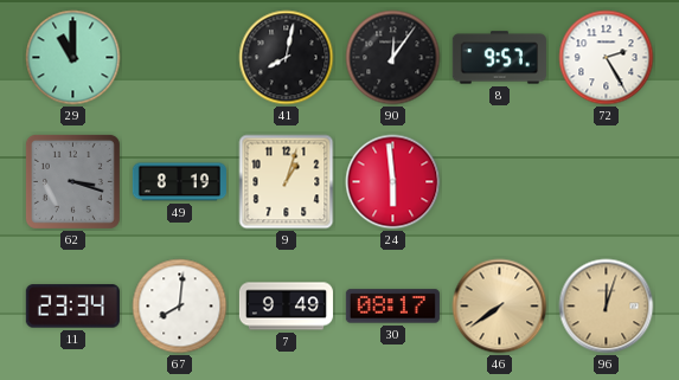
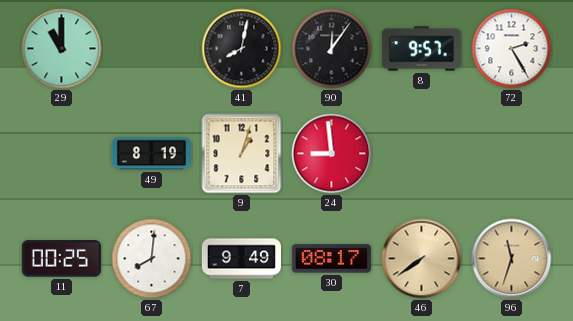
62: 3:18 -> none
24: 5:59 -> 8:59
11: 23:34 -> 00:25
96: 12:03 -> 11:33
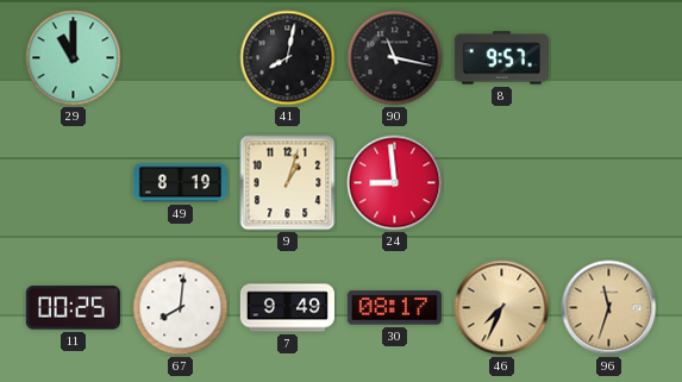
90: 12:06 -> 11:17
72: 2:25 -> none
46: 7:39 -> 7:34
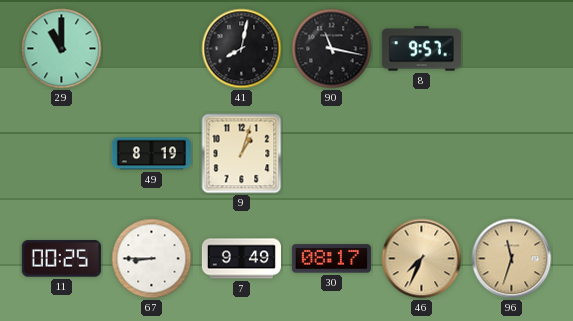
24: 8:59 -> none
67: 8:01 -> 8:45
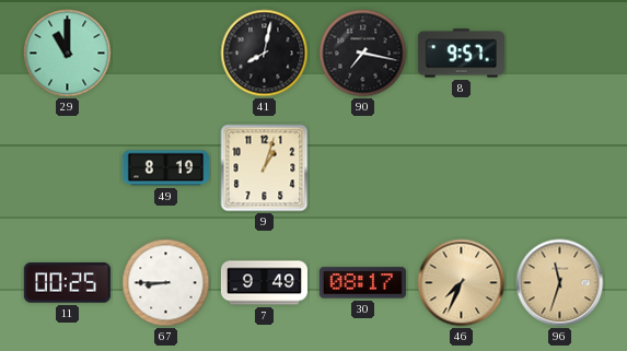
90: 11:17 -> 7:17
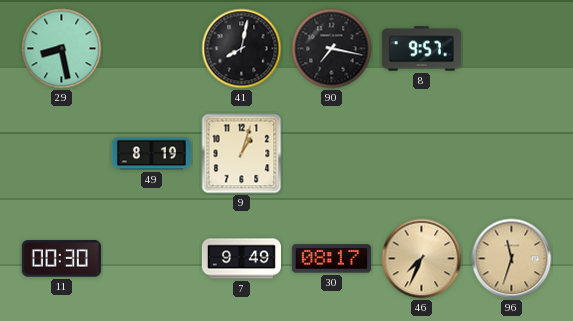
29: 11:00 -> 8:28
11: 00:25 -> 00:30
67: 8:45 -> none
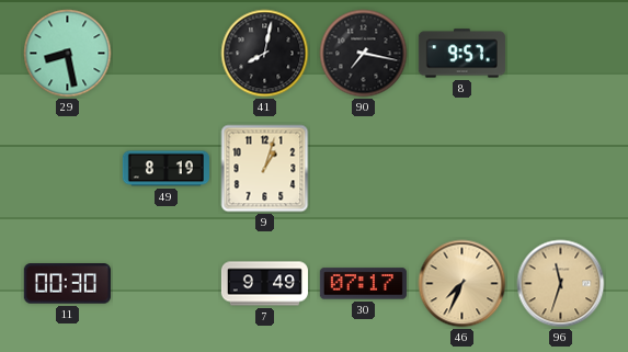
30: 08:17 -> 07:17
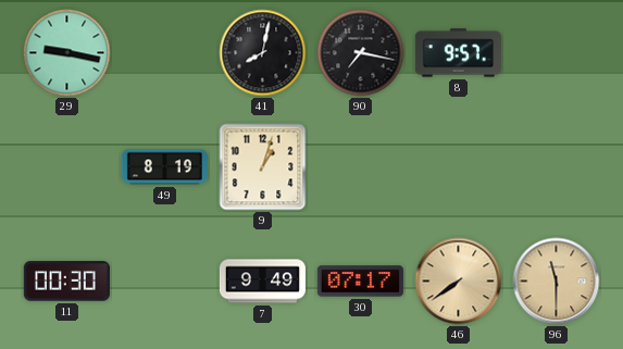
29: 8:28 -> 9:17
46: 7:34 -> 7:39
96: 11:33 -> 11:30
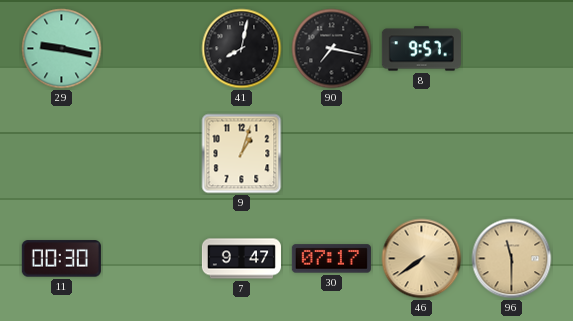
49: 8:19 -> none
7: 9:49 -> 9:47
